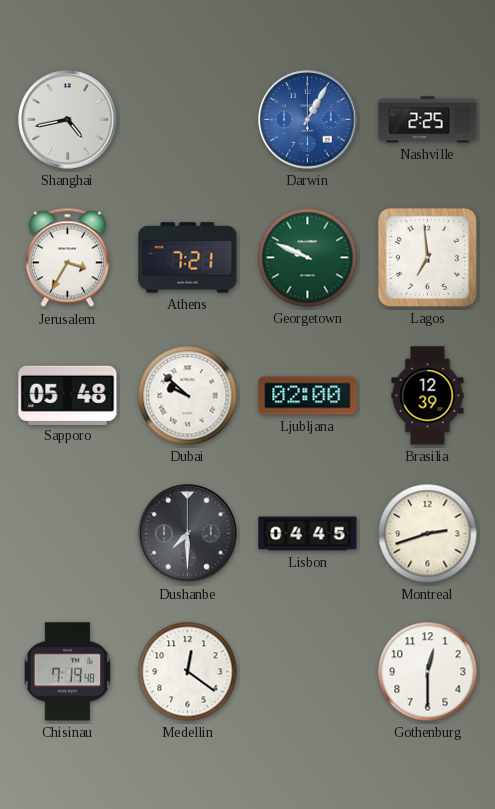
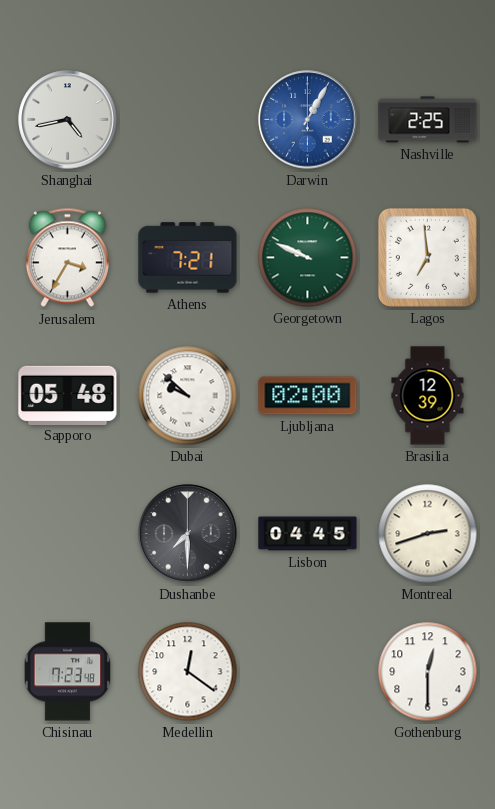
Chisinau: 7:19 -> 7:23
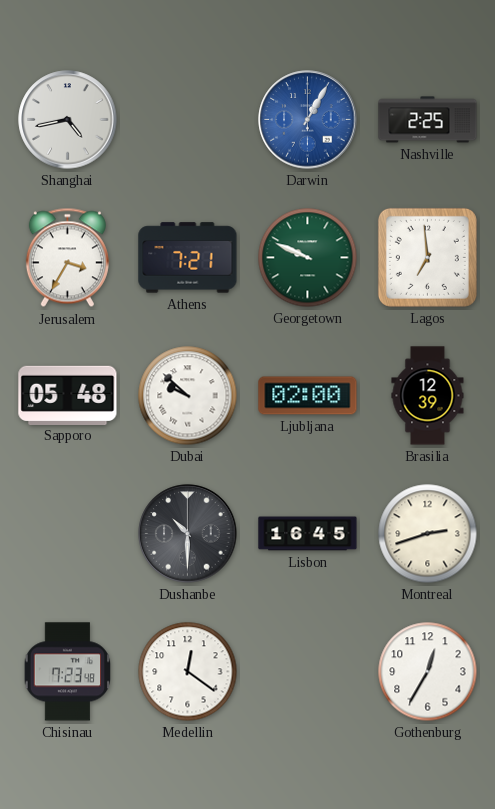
Dushanbe: 7:30 -> 10:30
Lisbon: 04:45 -> 16:45
Gothenburg: 12:30 -> 12:35
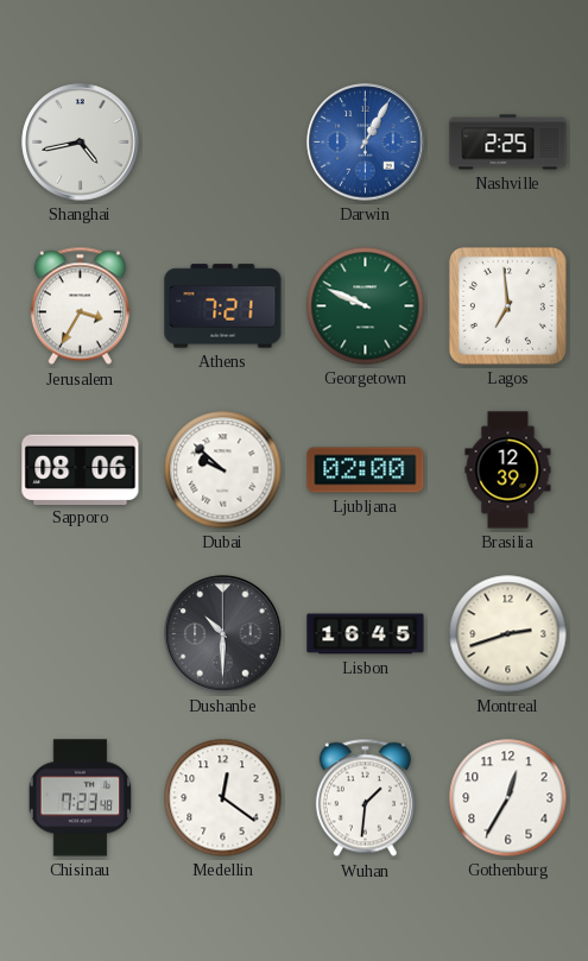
Sapporo: 05:48 -> 08:06
Wuhan: none -> 1:31
